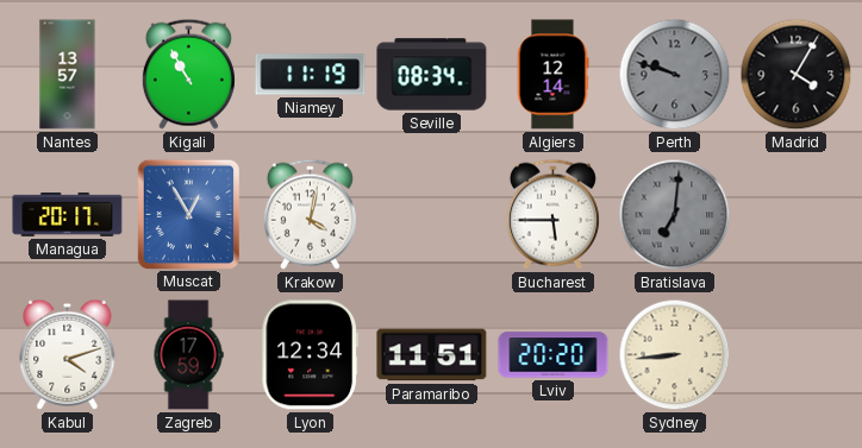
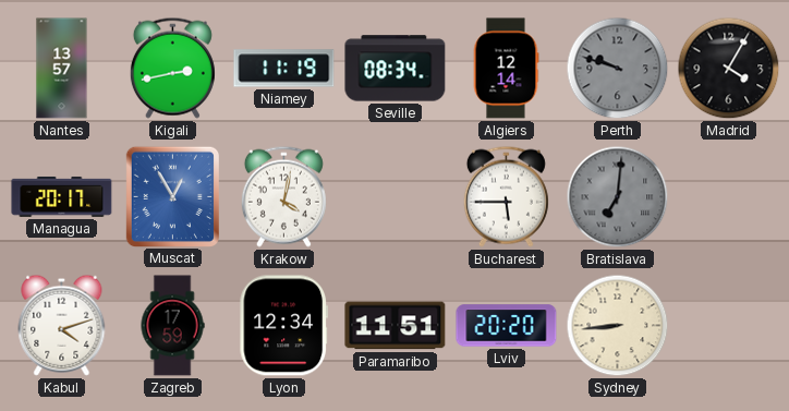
Kigali: 10:55 -> 2:43
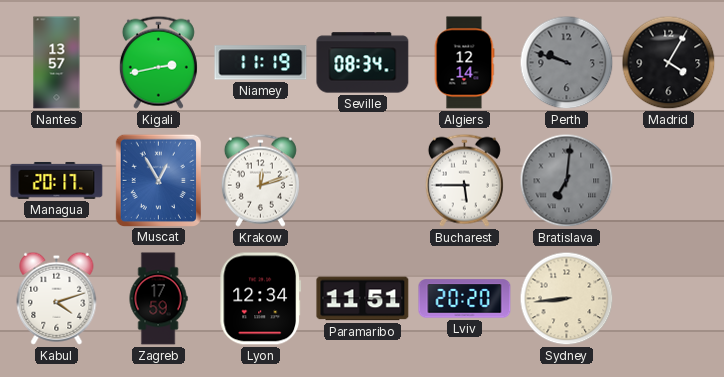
Krakow: 4:02 -> 12:12
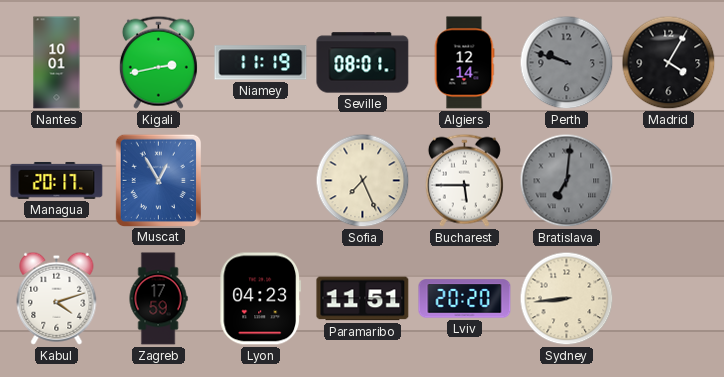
Nantes: 13:57 -> 10:01
Seville: 08:34 -> 08:01
Krakow: 12:12 -> none
Sofia: none -> 7:26
Lyon: 12:34 -> 04:23
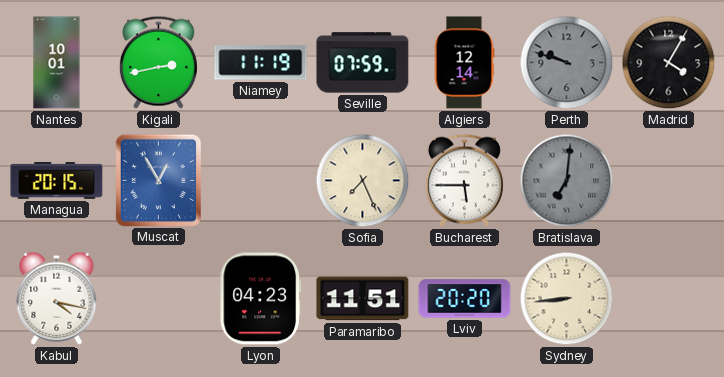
Seville: 08:01 -> 07:59
Managua: 20:17 -> 20:15
Kabul: 4:12 -> 4:17
Zagreb: 17:59 -> none
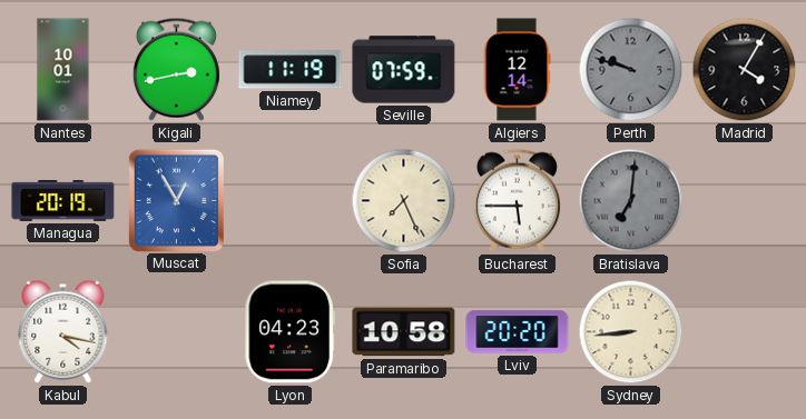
Managua: 20:15 -> 20:19
Paramaribo: 11:51 -> 10:58
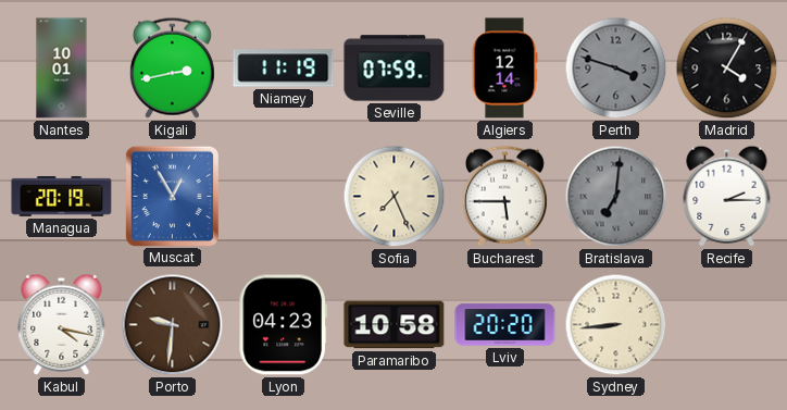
Perth: 9:48 -> 3:48
Recife: none -> 2:15
Porto: none -> 9:31
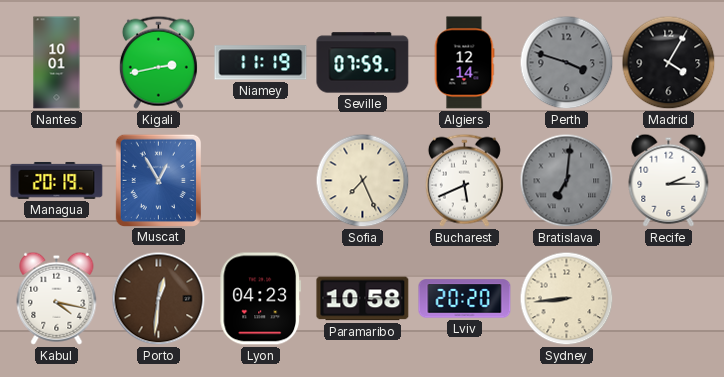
Bucharest: 5:45 -> 5:41
Porto: 9:31 -> 12:31
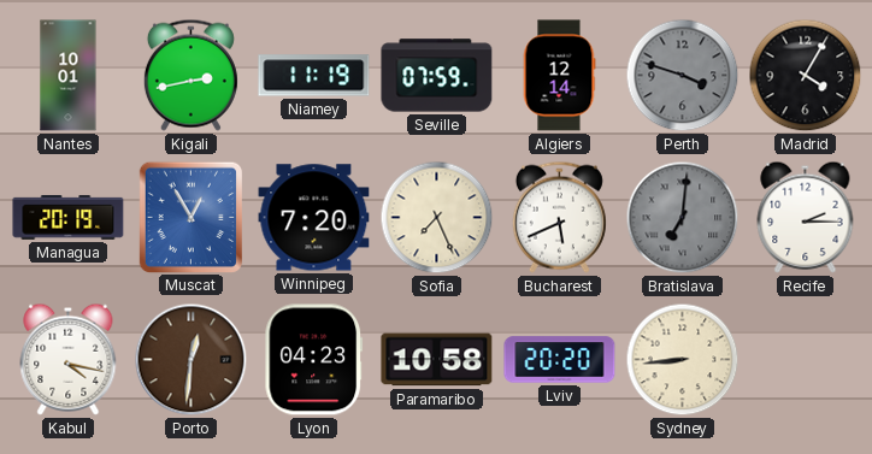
Winnipeg: none -> 7:20
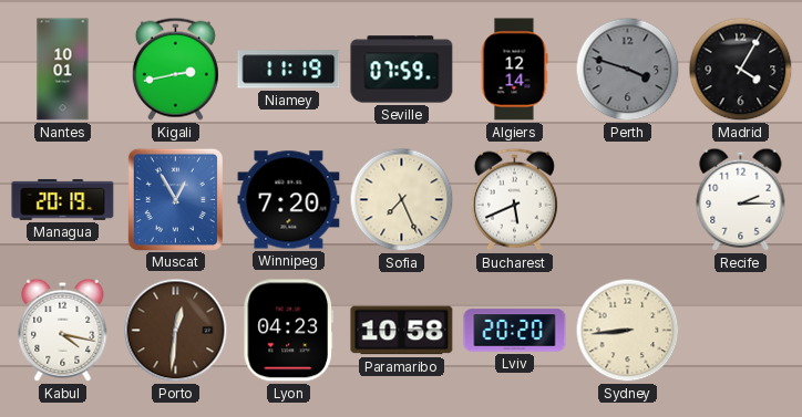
Bratislava: 7:01 -> none
